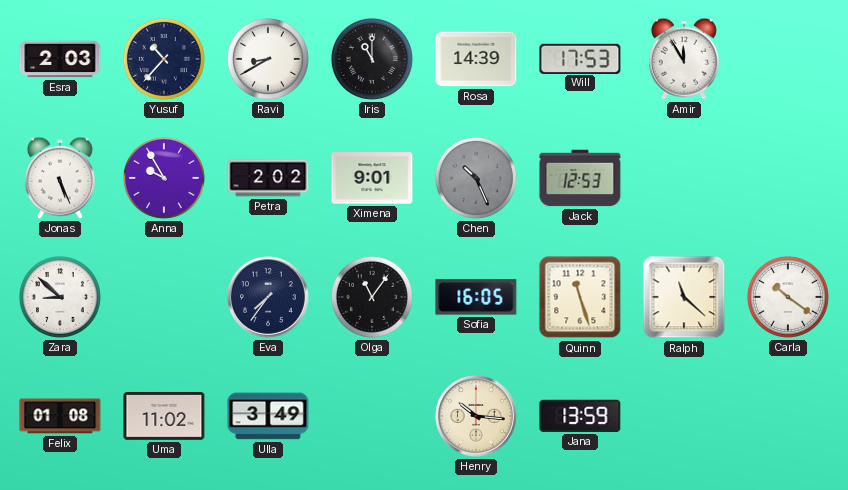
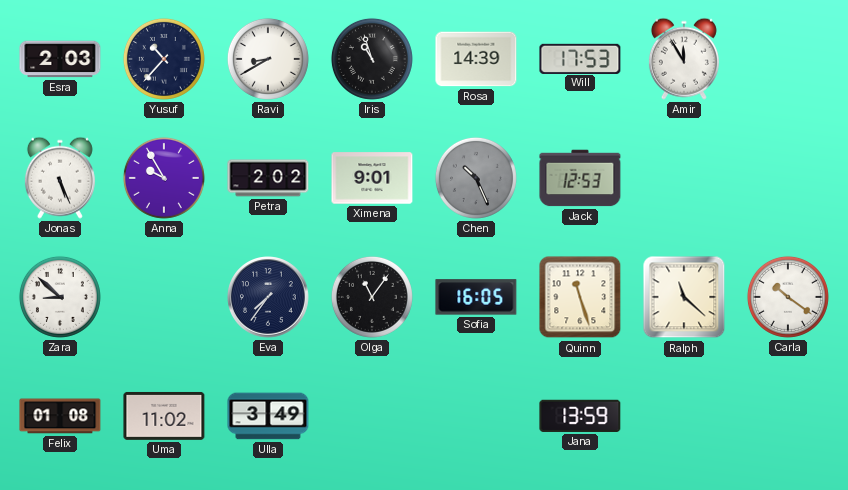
Iris: 11:00 -> 10:57
Henry: 10:16 -> none
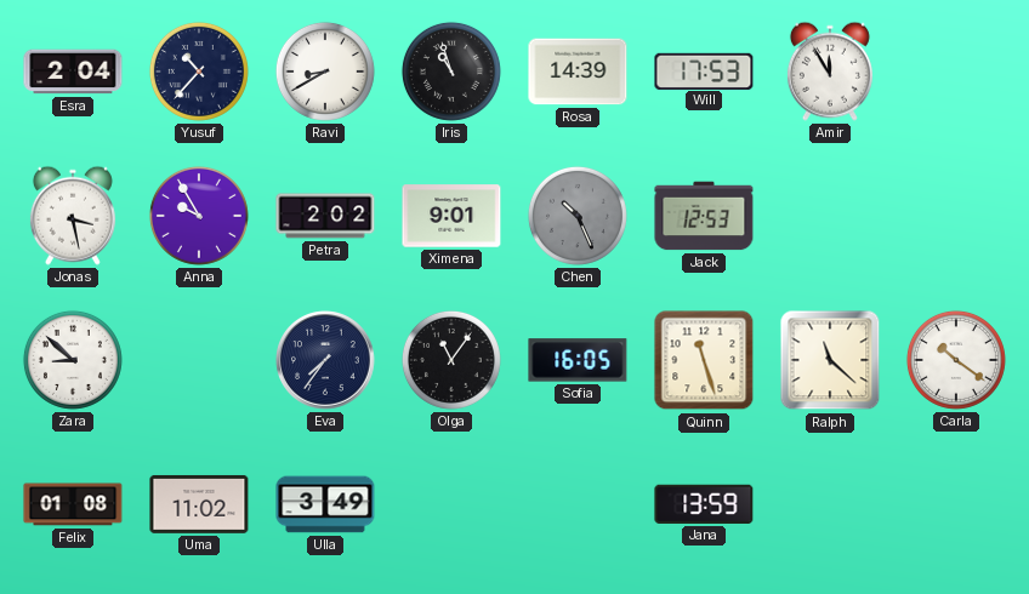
Esra: 2:03 -> 2:04
Jonas: 5:26 -> 3:28
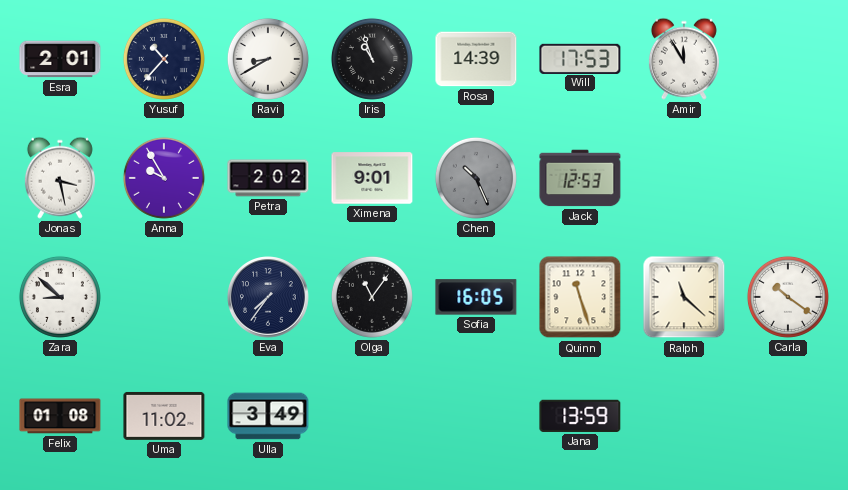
Esra: 2:04 -> 2:01
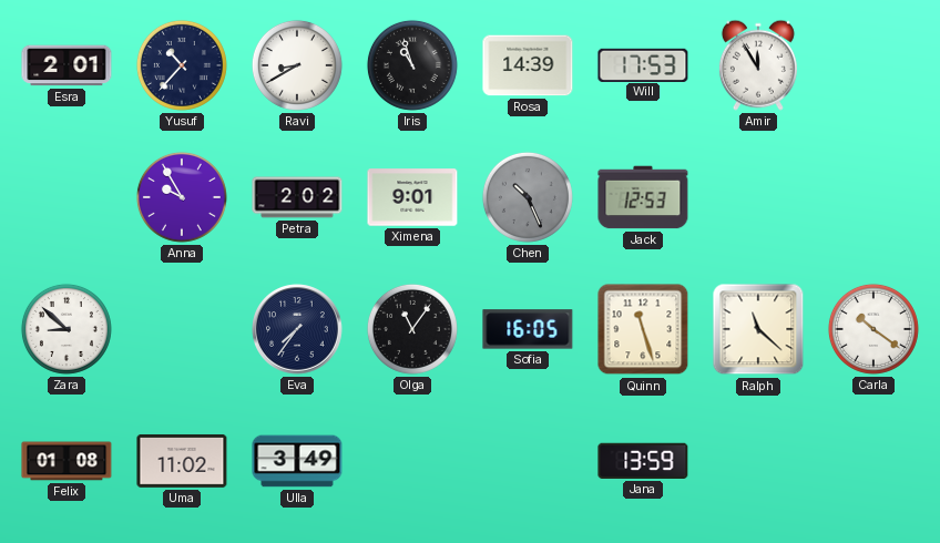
Jonas: 3:28 -> none
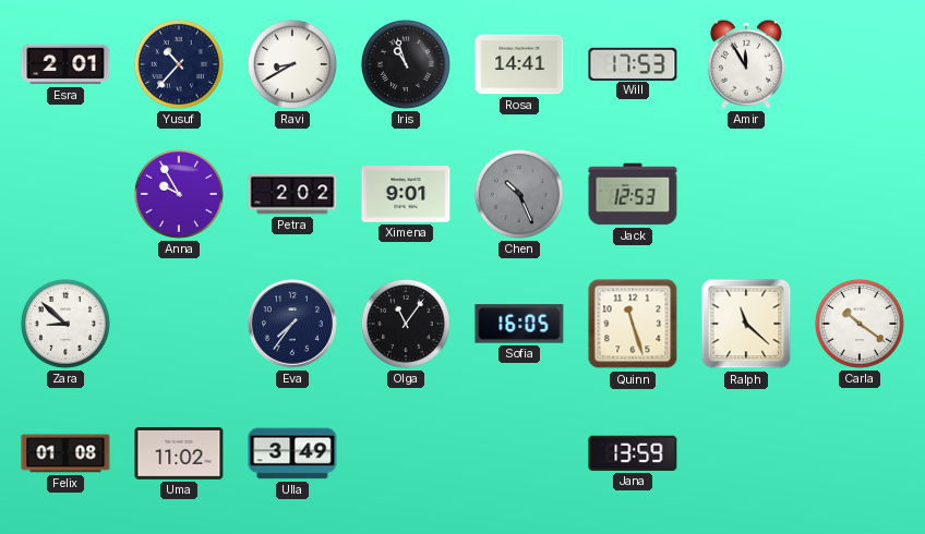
Rosa: 14:39 -> 14:41
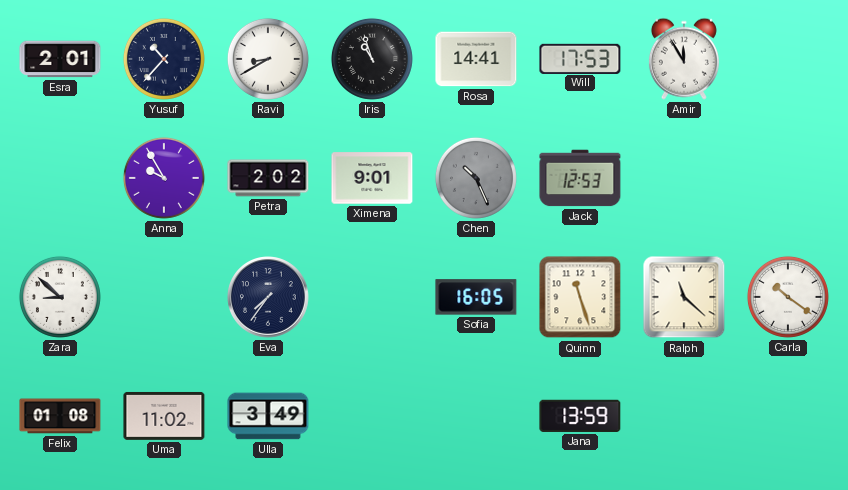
Olga: 11:06 -> none
